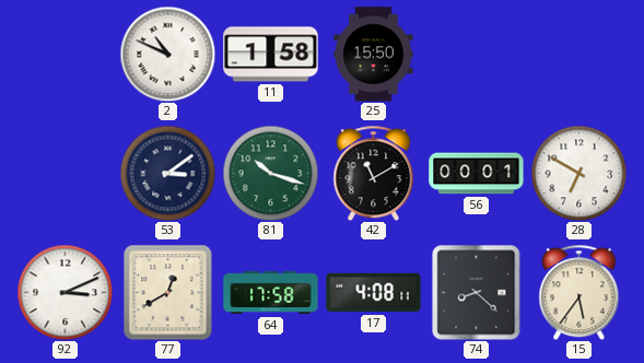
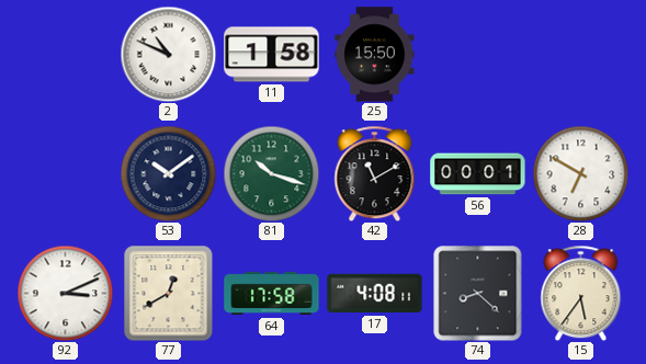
53: 3:09 -> 10:09
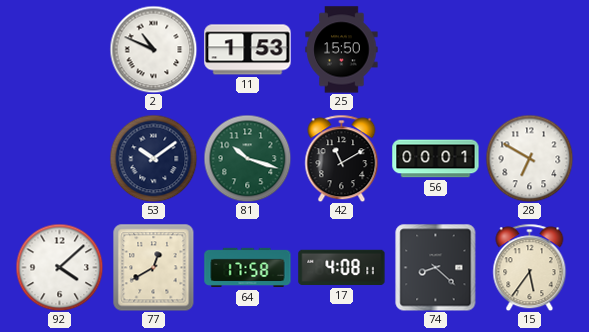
11: 1:58 -> 1:53
92: 3:11 -> 4:08
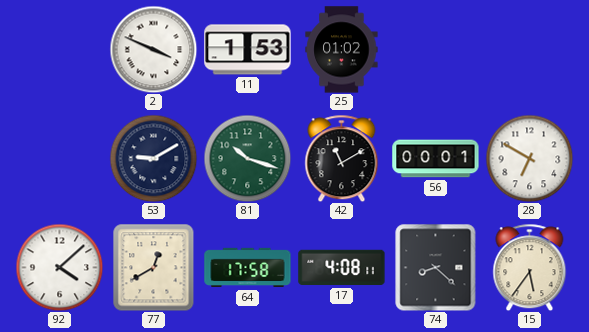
2: 10:49 -> 3:49
25: 15:50 -> 01:02
53: 10:09 -> 9:10
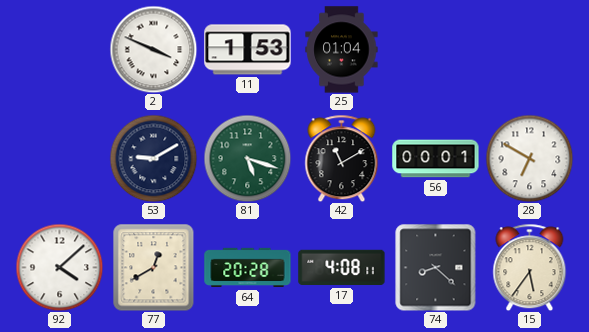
25: 01:02 -> 01:04
81: 10:18 -> 5:18
64: 17:58 -> 20:28
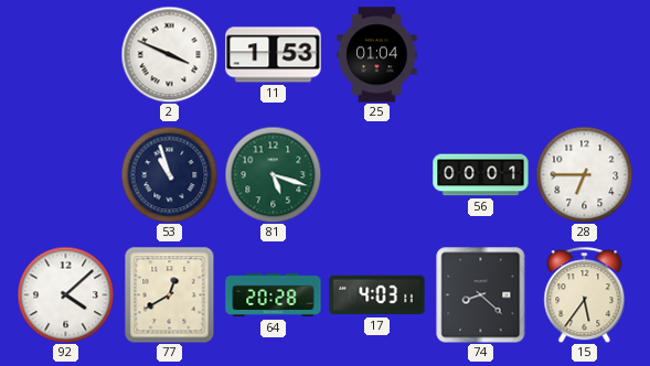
53: 9:10 -> 10:57
42: 11:10 -> none
28: 6:50 -> 6:45
17: 4:08 -> 4:03
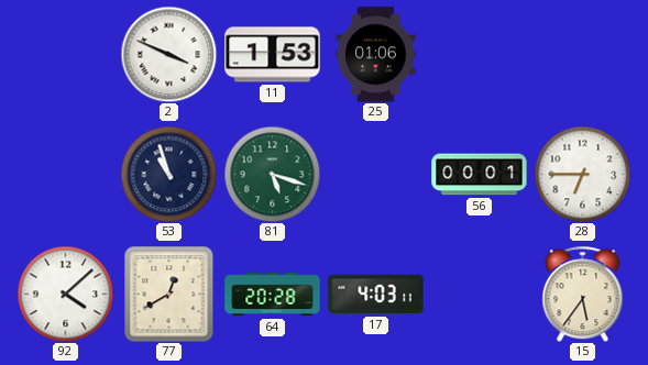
25: 01:04 -> 01:06
74: 8:22 -> none
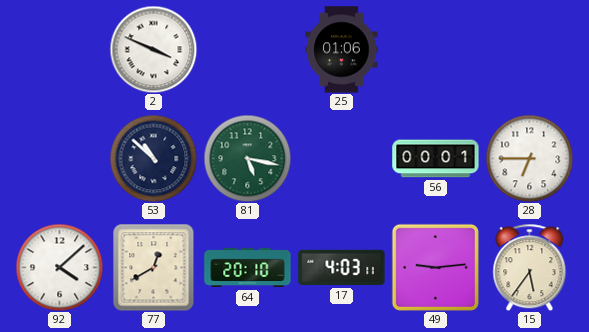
11: 1:53 -> none
53: 10:57 -> 10:52
81: 5:18 -> 5:17
64: 20:28 -> 20:10
49: none -> 9:14
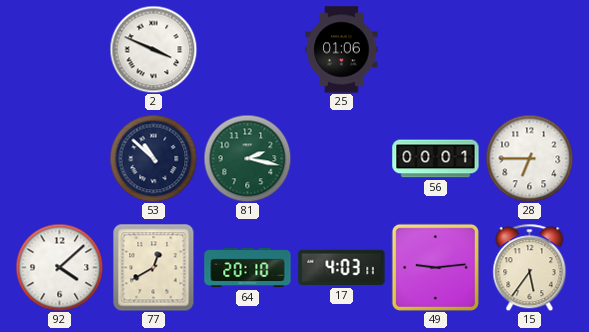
81: 5:17 -> 2:17
